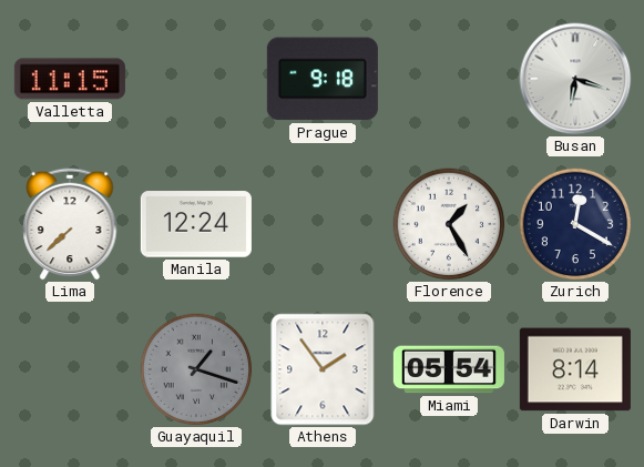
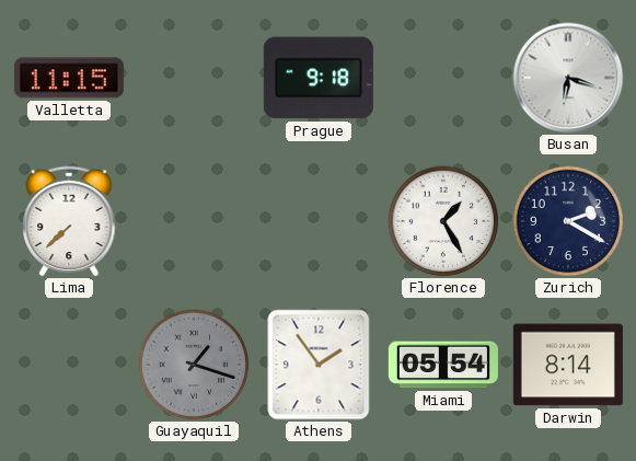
Manila: 12:24 -> none
Zurich: 12:20 -> 2:20
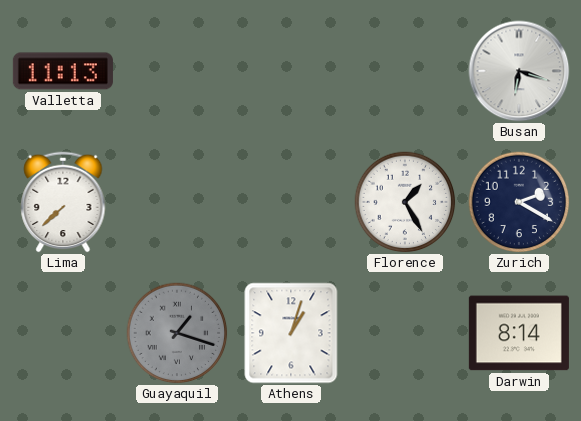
Valletta: 11:15 -> 11:13
Prague: 9:18 -> none
Athens: 1:54 -> 1:03
Miami: 05:54 -> none
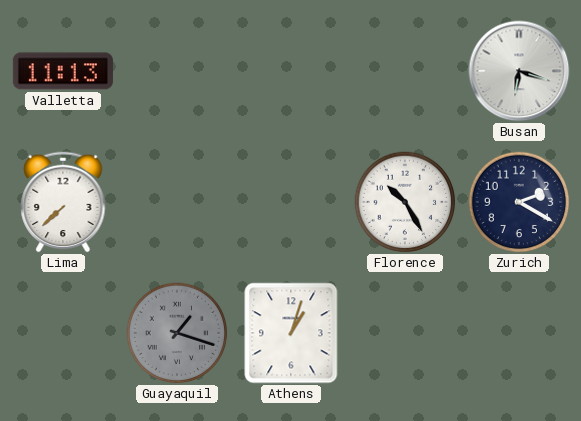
Florence: 1:25 -> 10:25
Darwin: 8:14 -> none
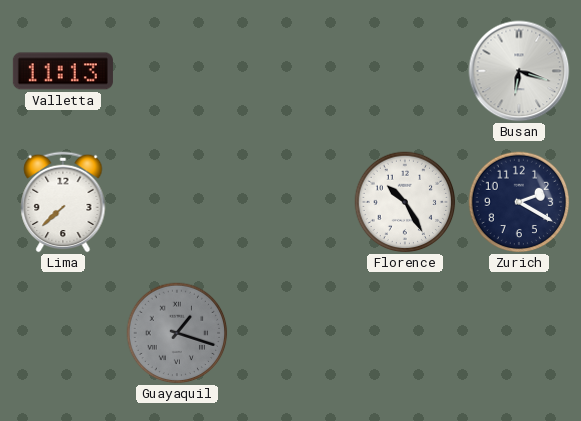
Athens: 1:03 -> none
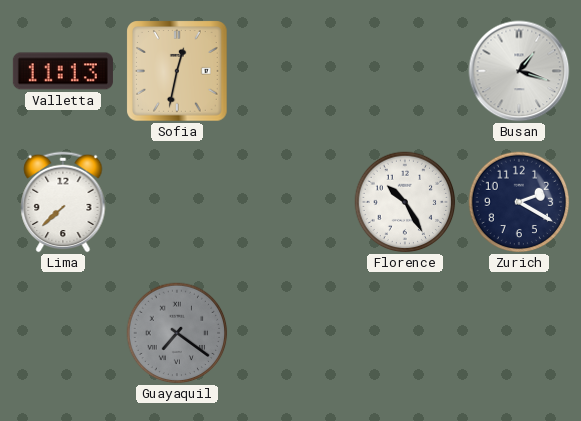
Sofia: none -> 12:32
Busan: 6:18 -> 1:18
Guayaquil: 1:18 -> 7:21
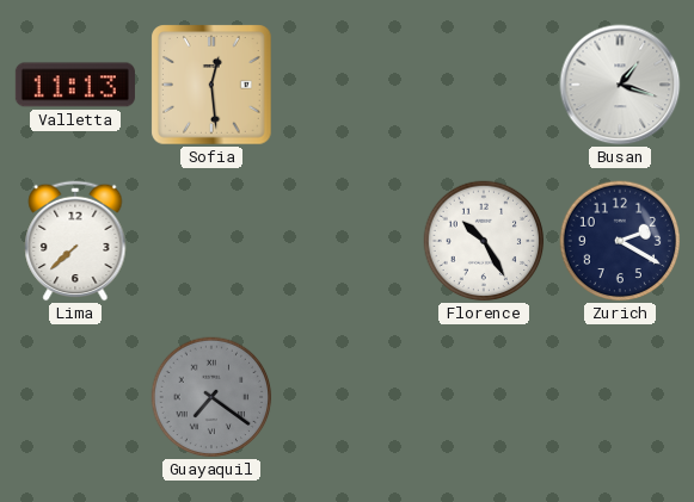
Sofia: 12:32 -> 12:29
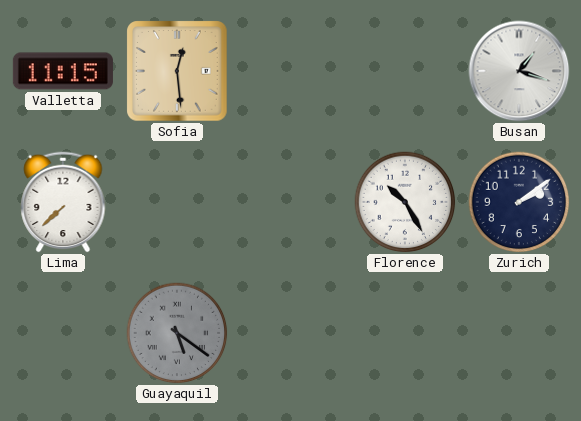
Valletta: 11:13 -> 11:15
Zurich: 2:20 -> 2:09
Guayaquil: 7:21 -> 5:21
